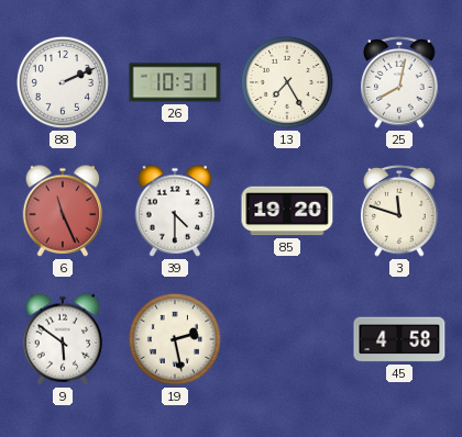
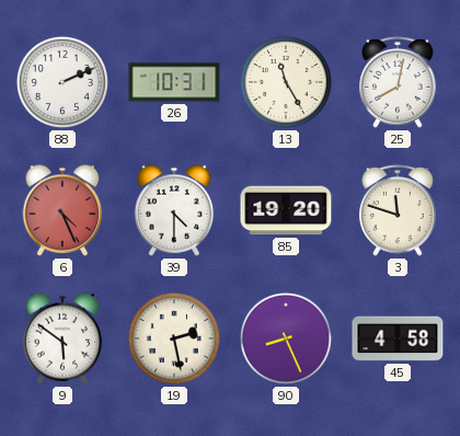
13: 7:25 -> 11:25
6: 11:26 -> 4:26
90: none -> 8:26
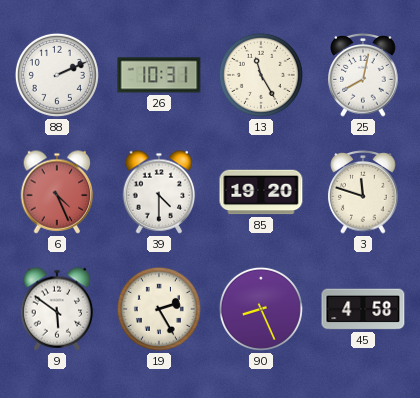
19: 2:28 -> 2:25
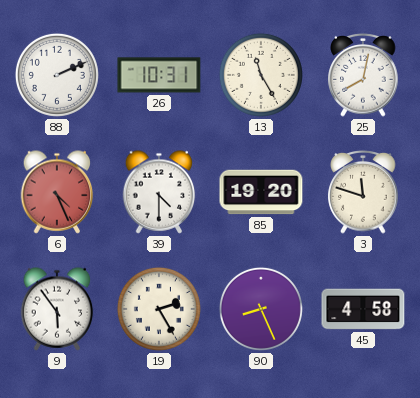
9: 5:51 -> 5:54
